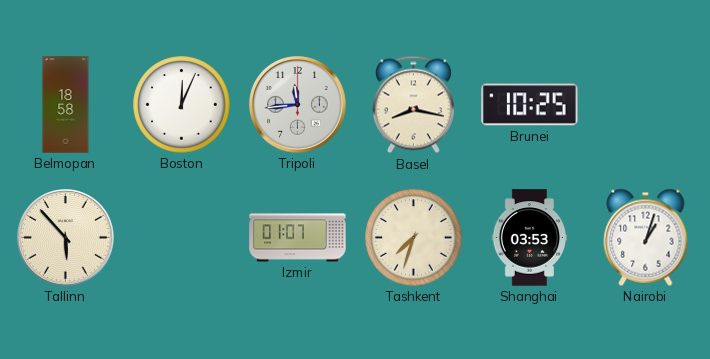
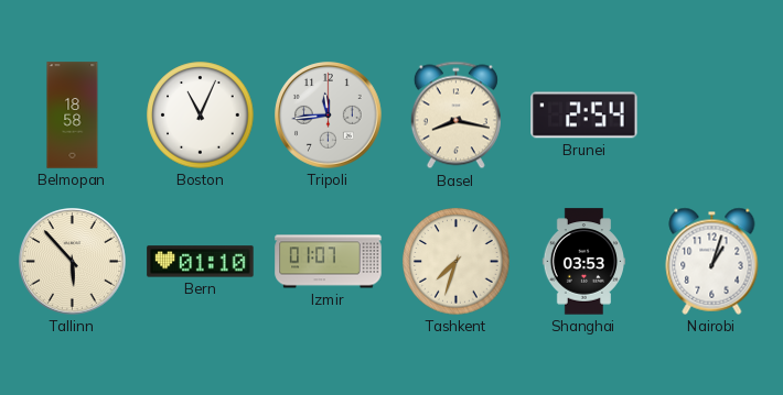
Boston: 12:04 -> 11:04
Brunei: 10:25 -> 2:54
Bern: none -> 01:10
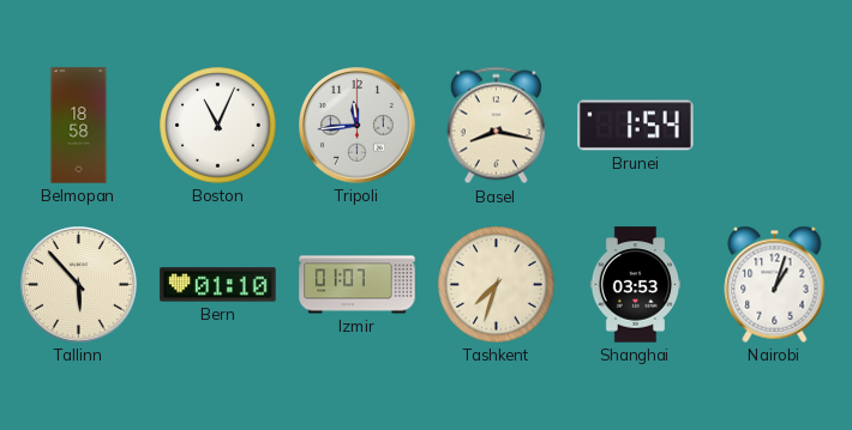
Brunei: 2:54 -> 1:54
